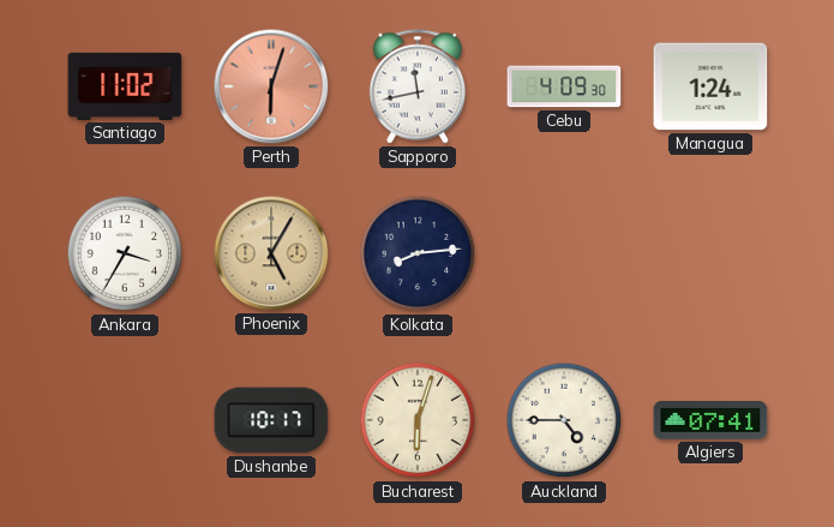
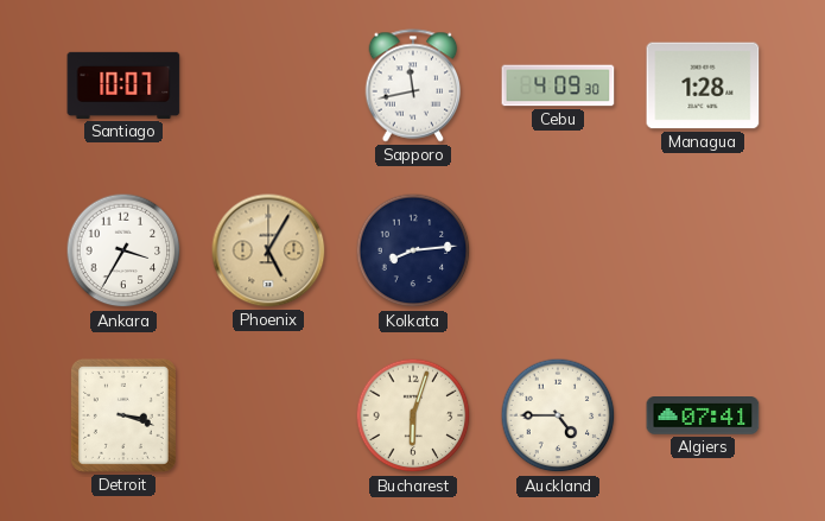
Santiago: 11:02 -> 10:07
Perth: 6:03 -> none
Managua: 1:24 -> 1:28
Detroit: none -> 3:18
Dushanbe: 10:17 -> none
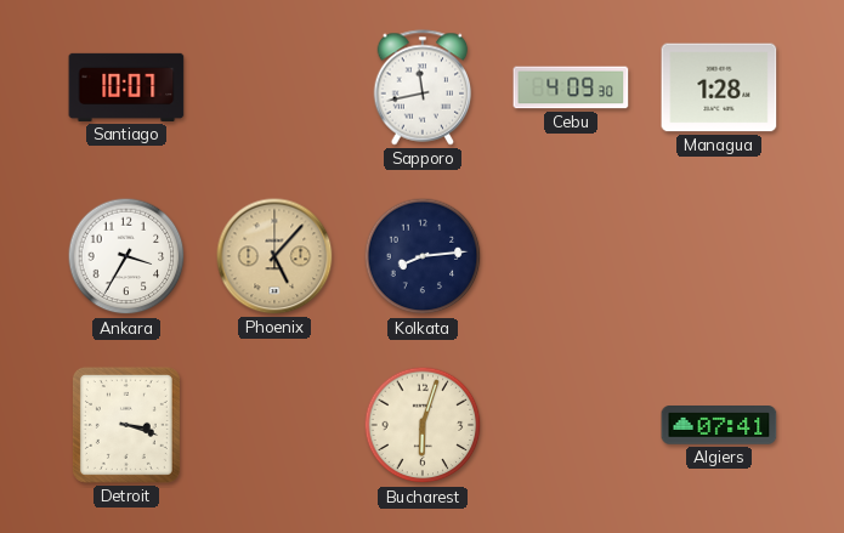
Phoenix: 5:05 -> 5:07
Auckland: 4:45 -> none
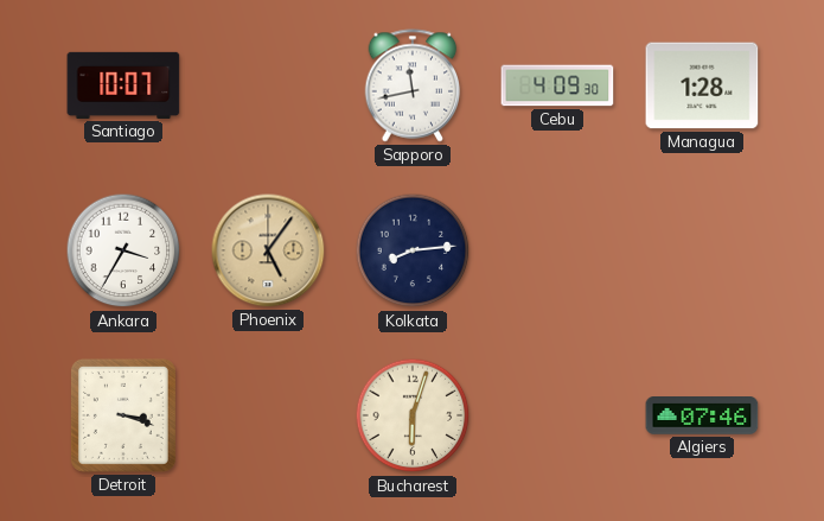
Phoenix: 5:07 -> 5:06
Algiers: 07:41 -> 07:46
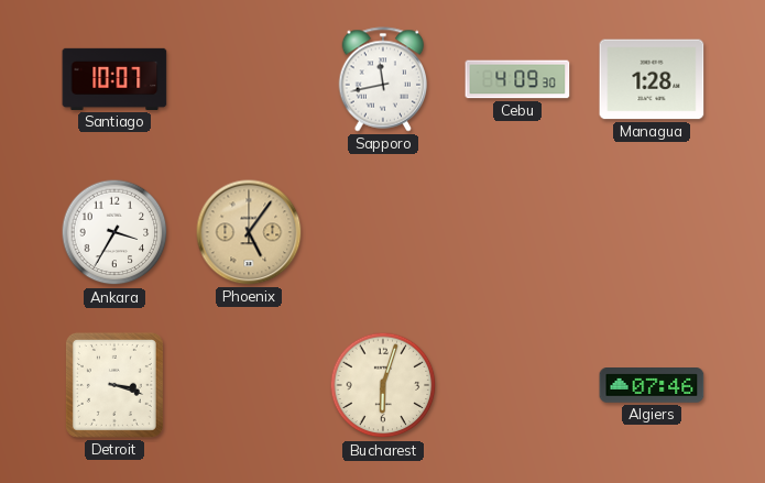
Kolkata: 8:14 -> none
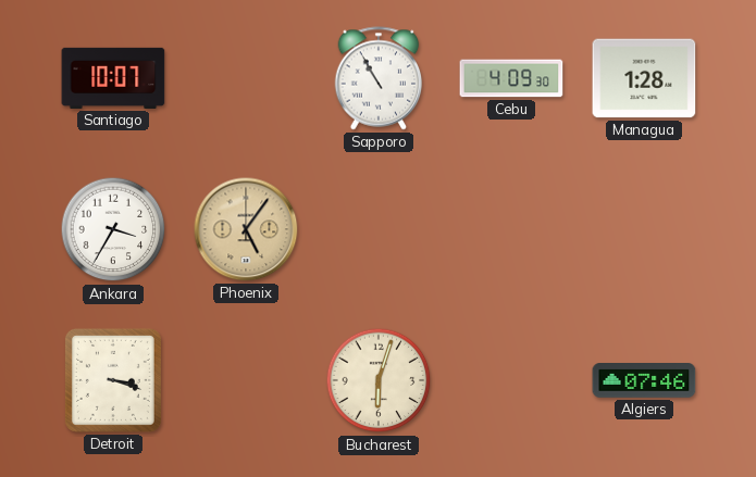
Sapporo: 11:43 -> 10:55
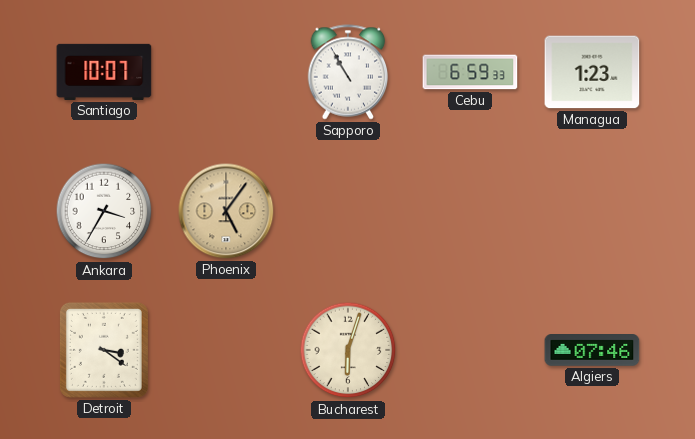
Cebu: 4:09 -> 6:59
Managua: 1:28 -> 1:23
Detroit: 3:18 -> 3:21
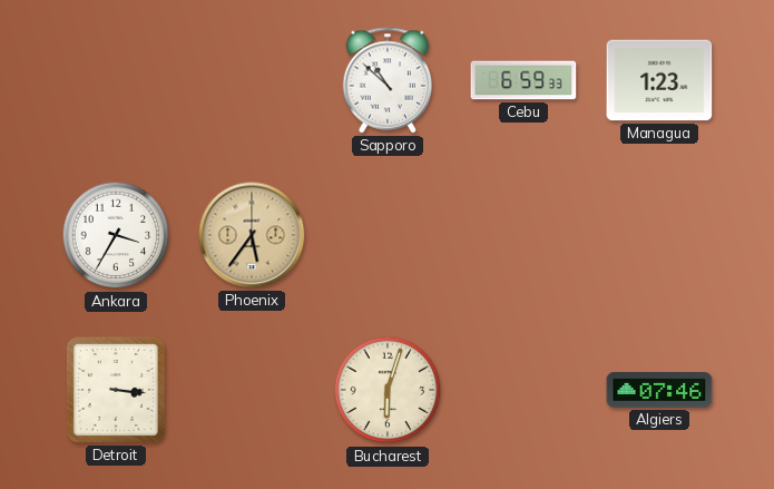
Santiago: 10:07 -> none
Sapporo: 10:55 -> 10:52
Phoenix: 5:06 -> 5:36
Detroit: 3:21 -> 3:16
